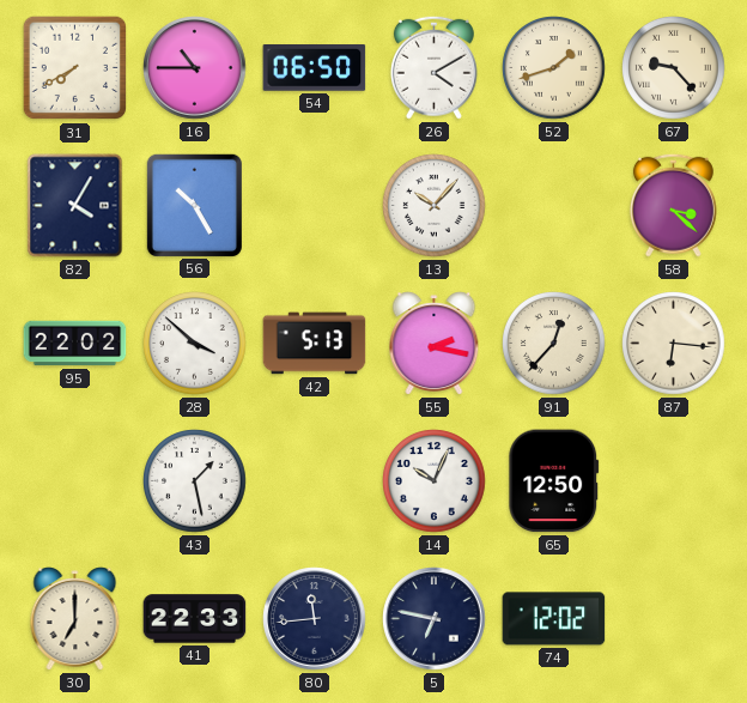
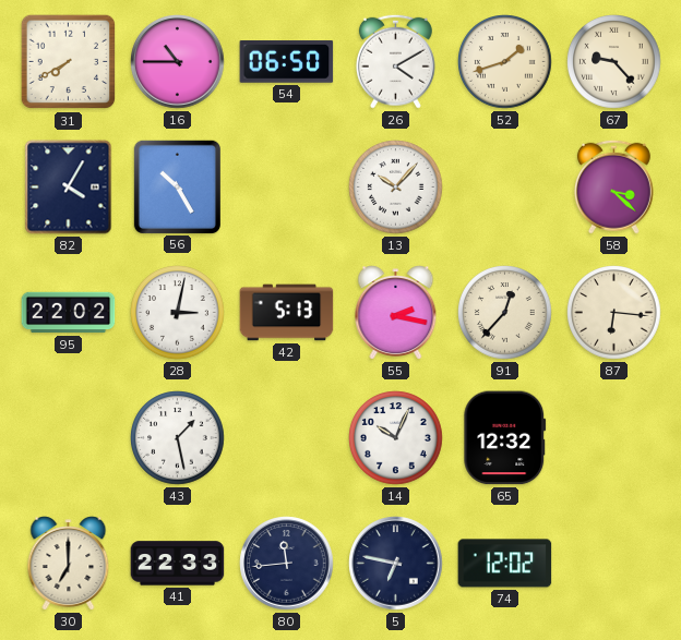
28: 3:52 -> 3:02
65: 12:50 -> 12:32
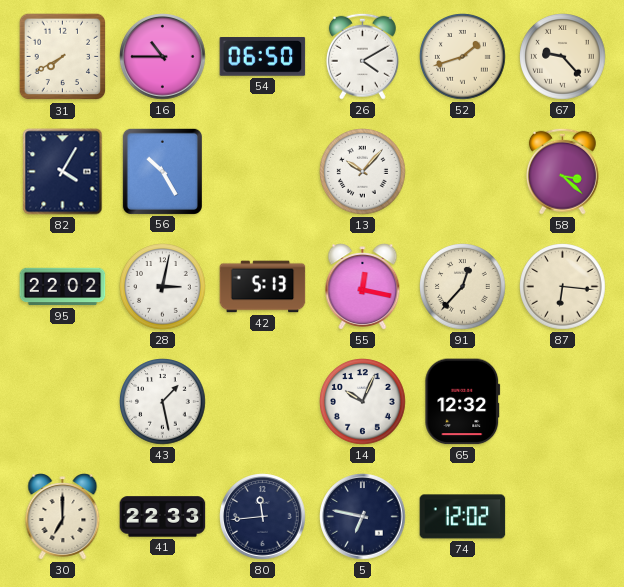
55: 2:17 -> 12:17
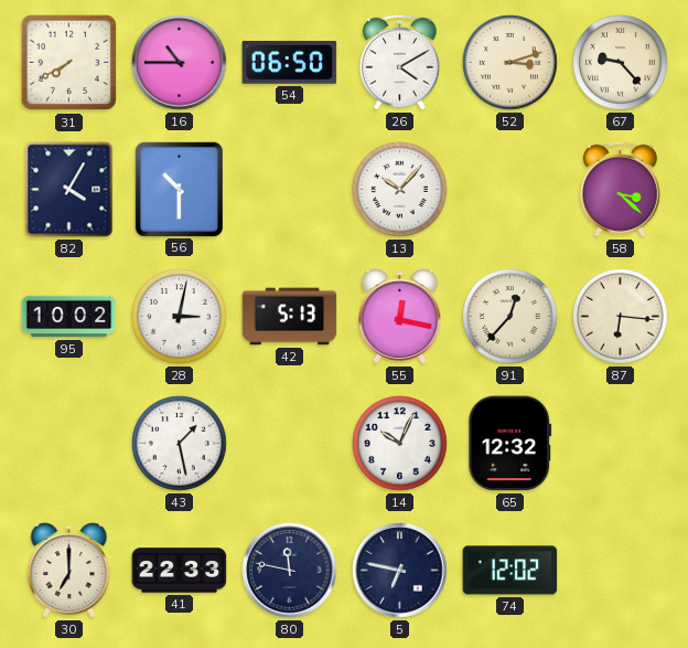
52: 1:42 -> 3:12
56: 10:25 -> 10:30
95: 22:02 -> 10:02
80: 11:44 -> 11:47
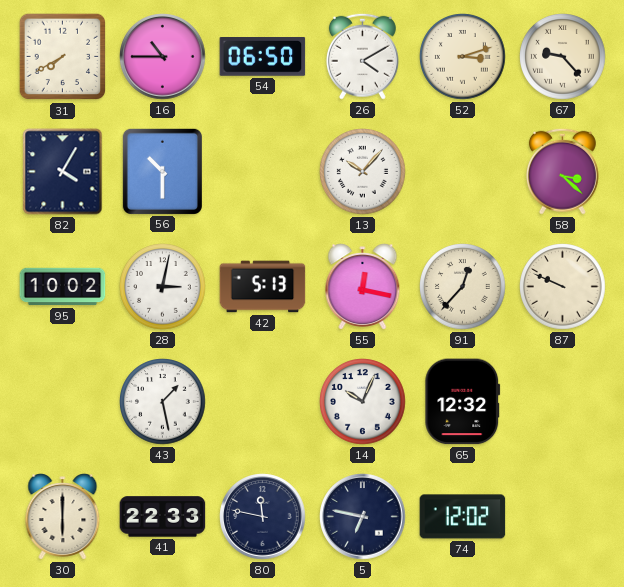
87: 6:16 -> 9:49
30: 7:00 -> 6:00
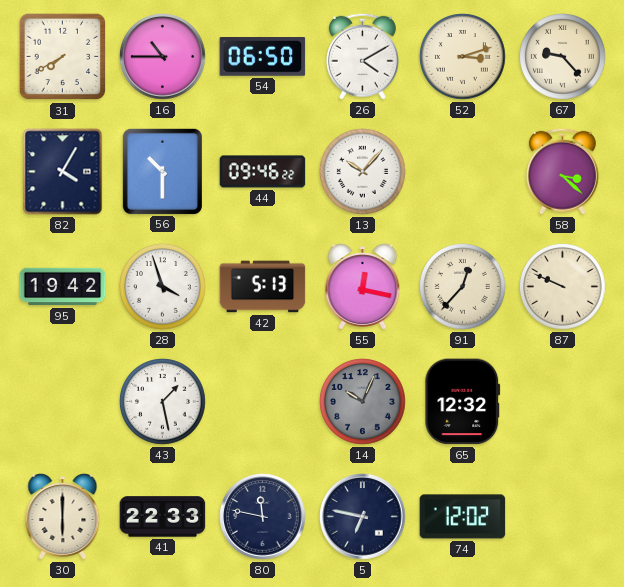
44: none -> 09:46
95: 10:02 -> 19:42
28: 3:02 -> 3:57
14 dial: white -> grey
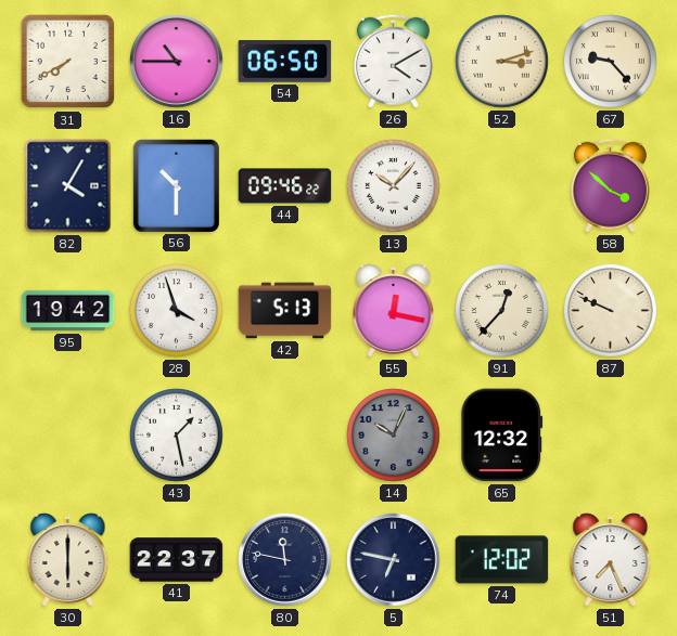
58: 3:22 -> 3:52
41: 22:33 -> 22:37
51: none -> 7:26
